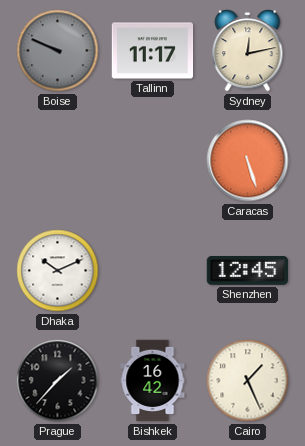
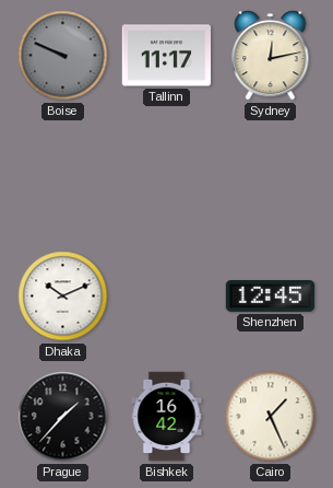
Caracas: 5:27 -> none
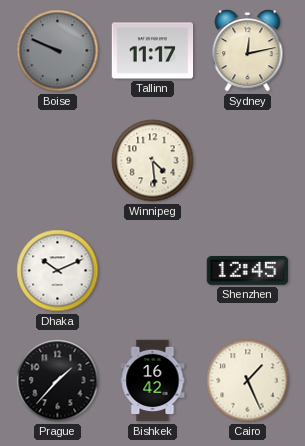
Winnipeg: none -> 4:29
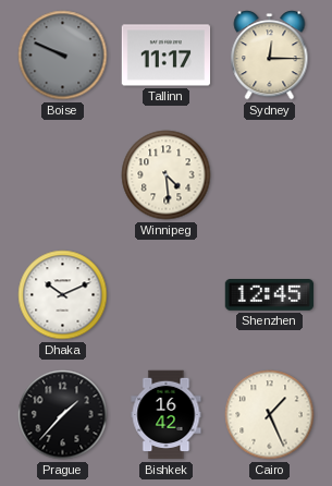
Sydney: 12:13 -> 12:15
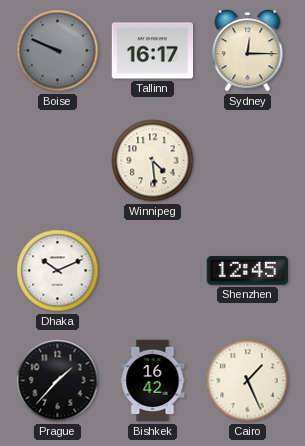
Tallinn: 11:17 -> 16:17
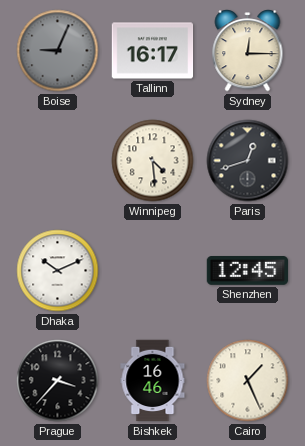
Boise: 9:49 -> 9:04
Paris: none -> 12:42
Prague: 1:37 -> 3:37
Bishkek: 16:42 -> 16:46
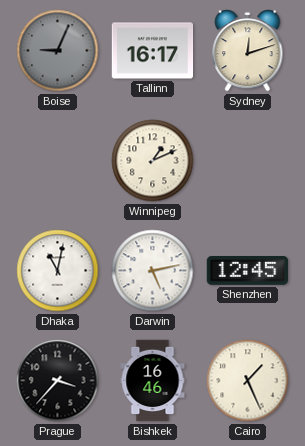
Sydney: 12:15 -> 12:12
Winnipeg: 4:29 -> 1:11
Paris: 12:42 -> none
Dhaka: 10:11 -> 11:02
Darwin: none -> 5:13
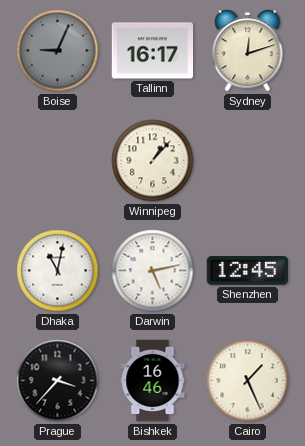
Winnipeg: 1:11 -> 1:07
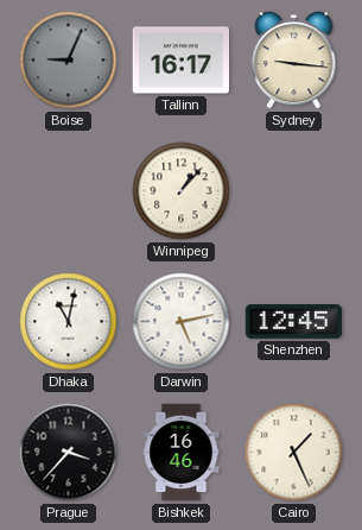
Sydney: 12:12 -> 9:16
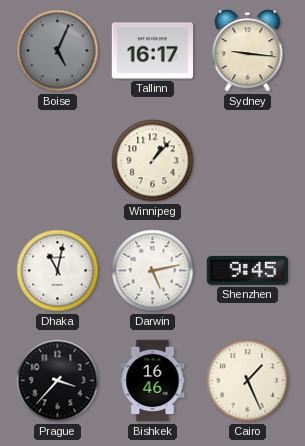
Boise: 9:04 -> 5:04
Shenzhen: 12:45 -> 9:45
